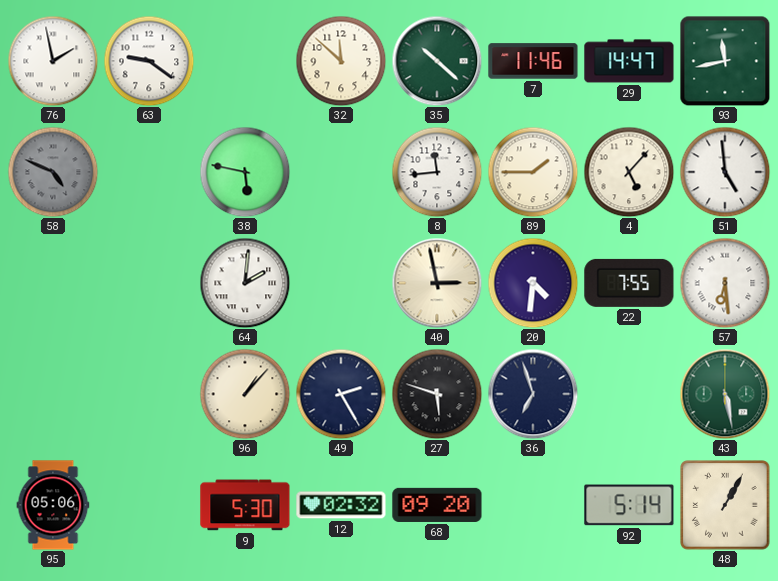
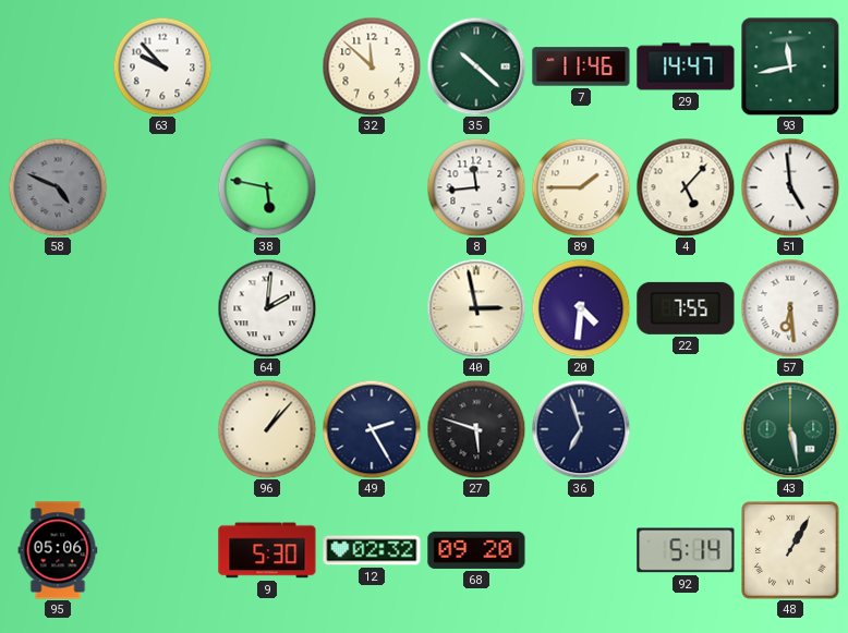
76: 1:58 -> none
63: 9:21 -> 9:53
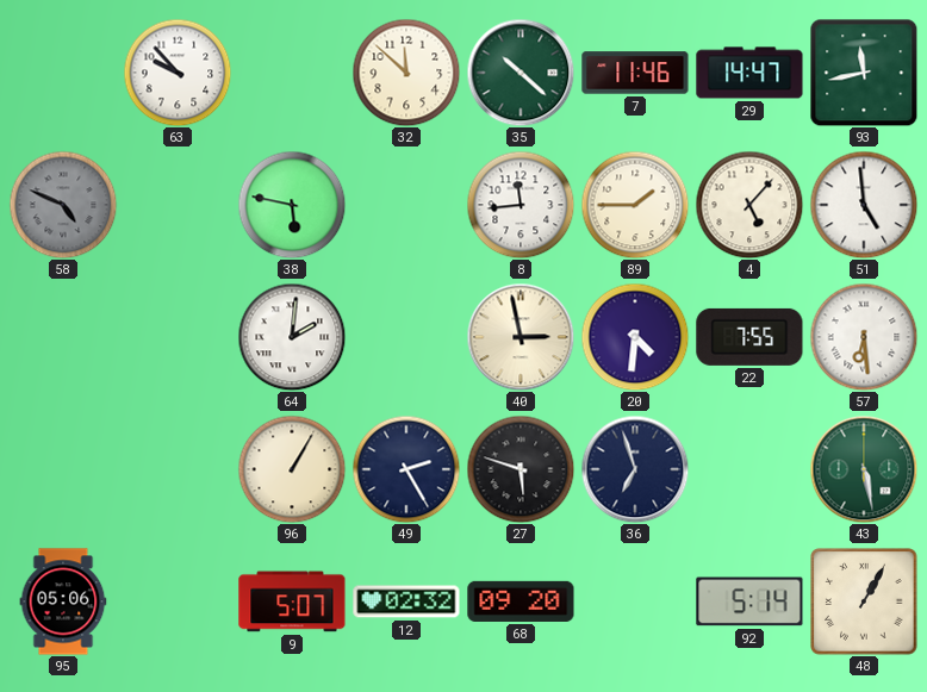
96: 1:07 -> 1:05
9: 5:30 -> 5:07
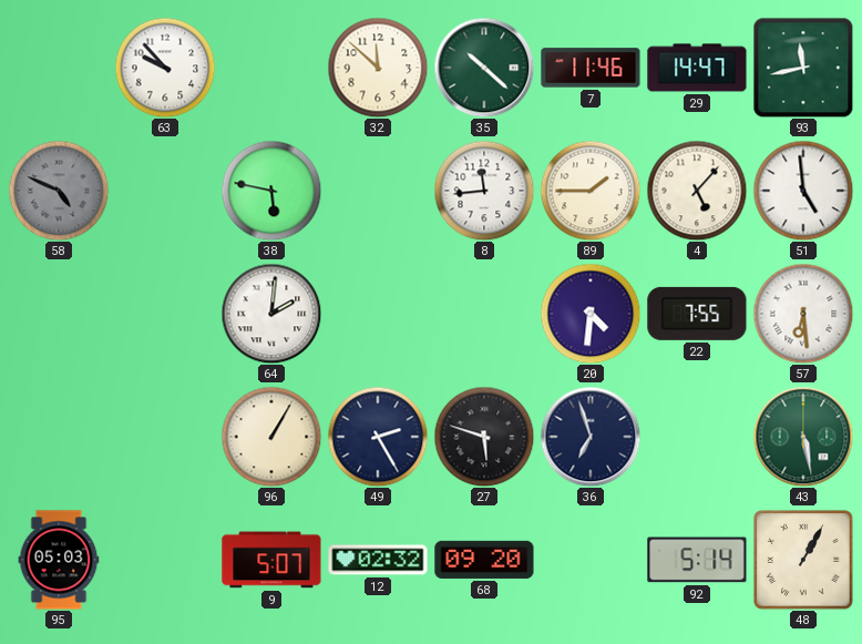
40: 2:58 -> none
95: 05:06 -> 05:03
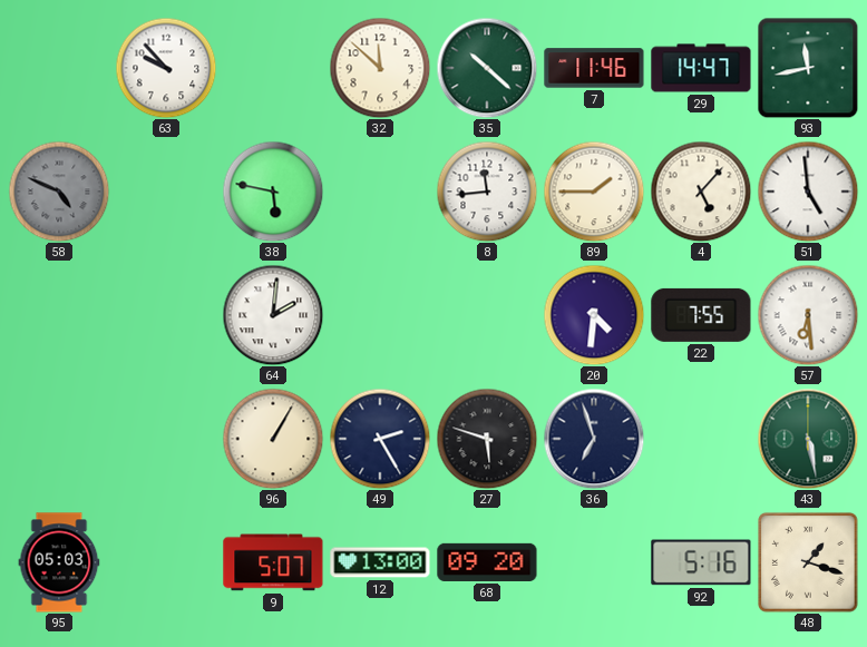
12: 02:32 -> 13:00
92: 5:14 -> 5:16
48: 1:05 -> 1:18
